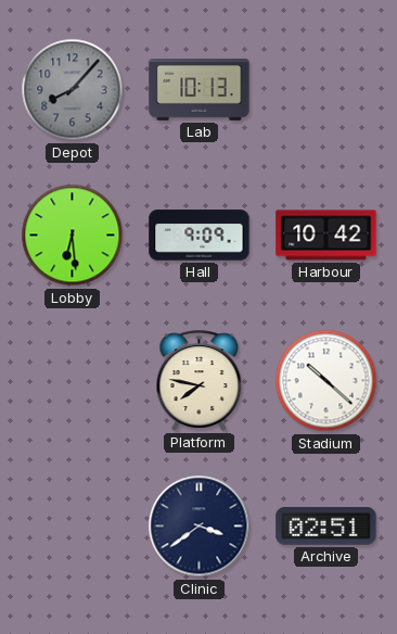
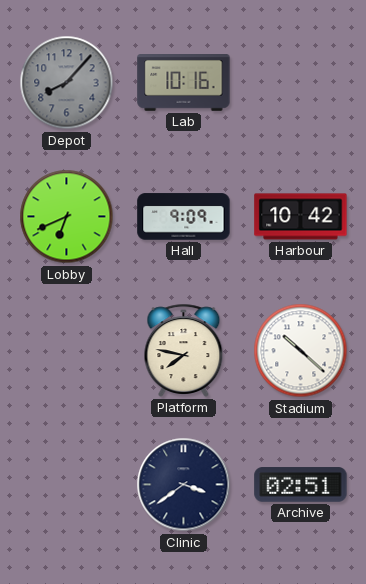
Lab: 10:13 -> 10:16
Lobby: 6:29 -> 6:41
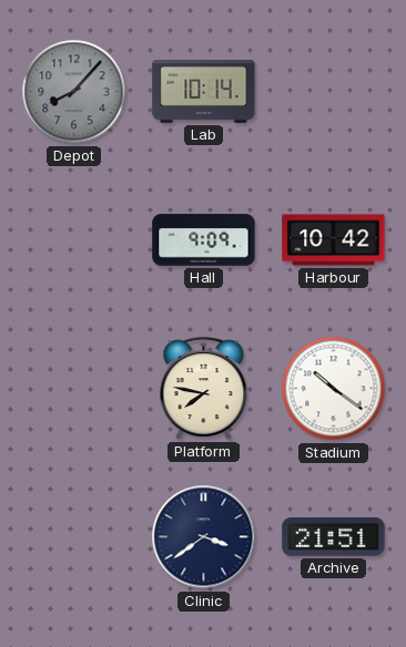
Lab: 10:16 -> 10:14
Lobby: 6:41 -> none
Stadium: 10:22 -> 10:21
Archive: 02:51 -> 21:51
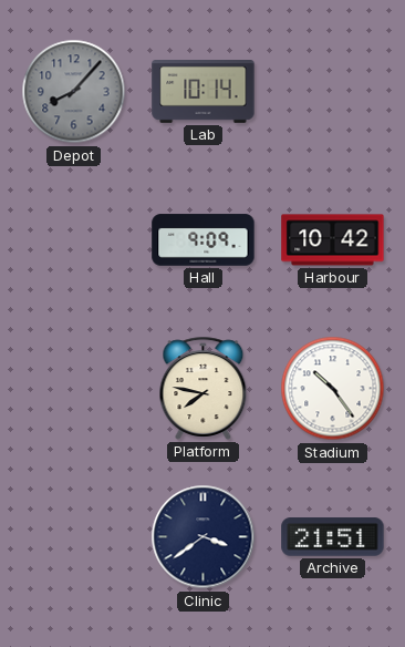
Stadium: 10:21 -> 10:24
